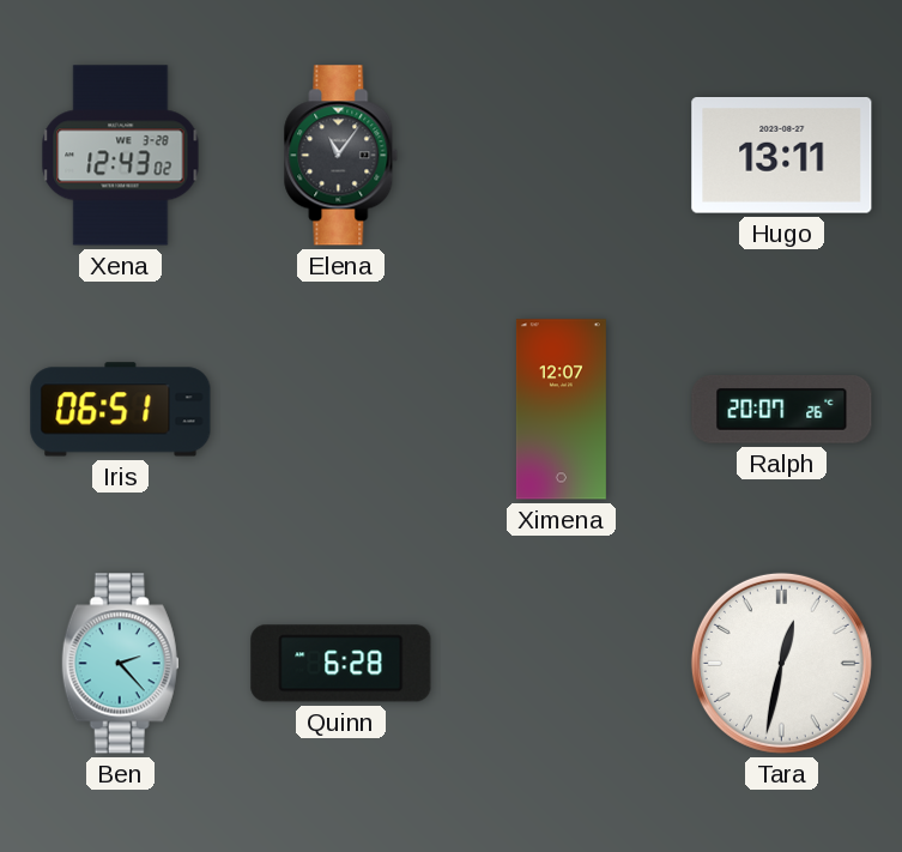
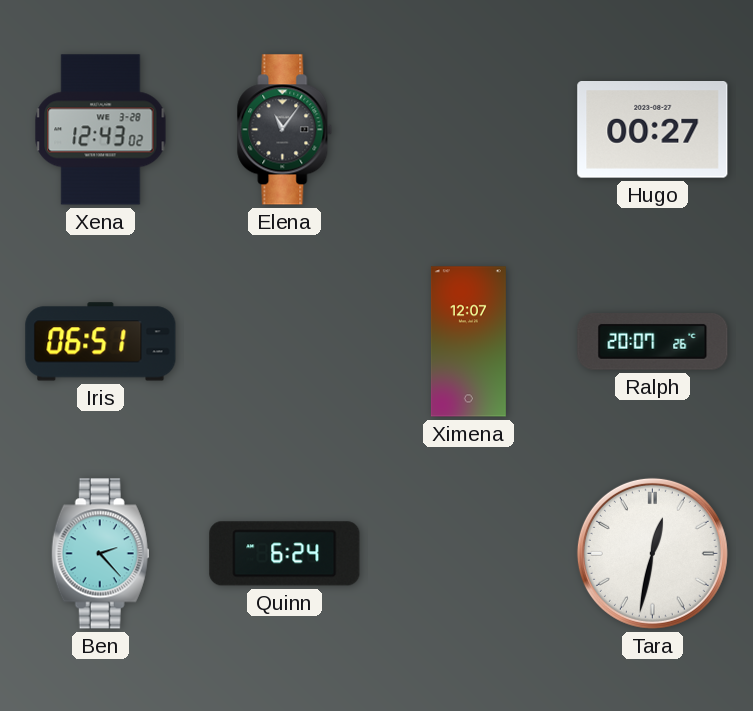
Hugo: 13:11 -> 00:27
Quinn: 6:28 -> 6:24
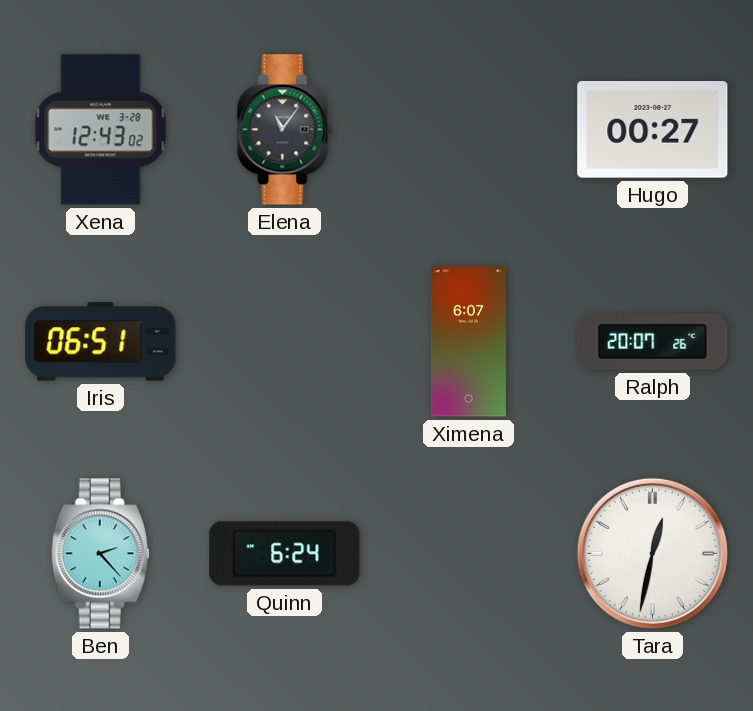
Ximena: 12:07 -> 6:07
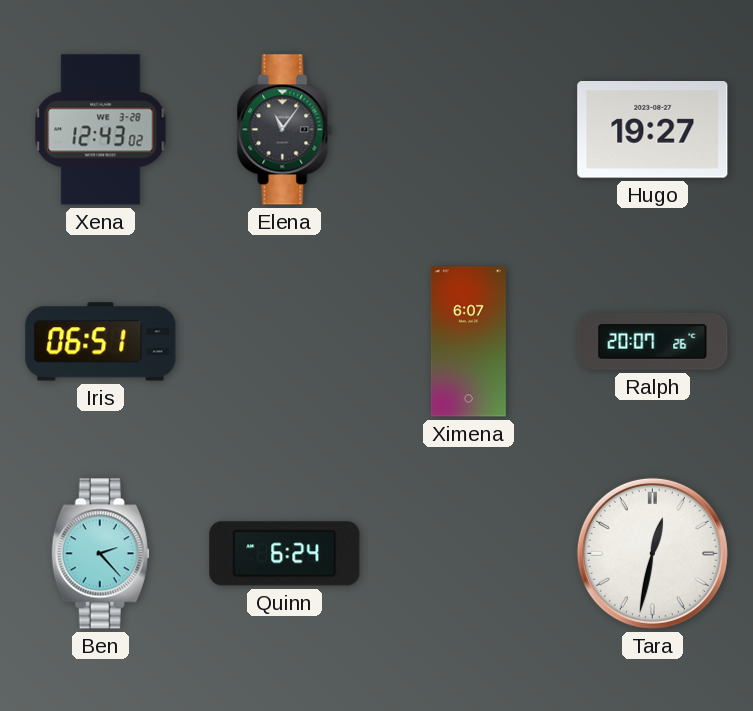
Hugo: 00:27 -> 19:27
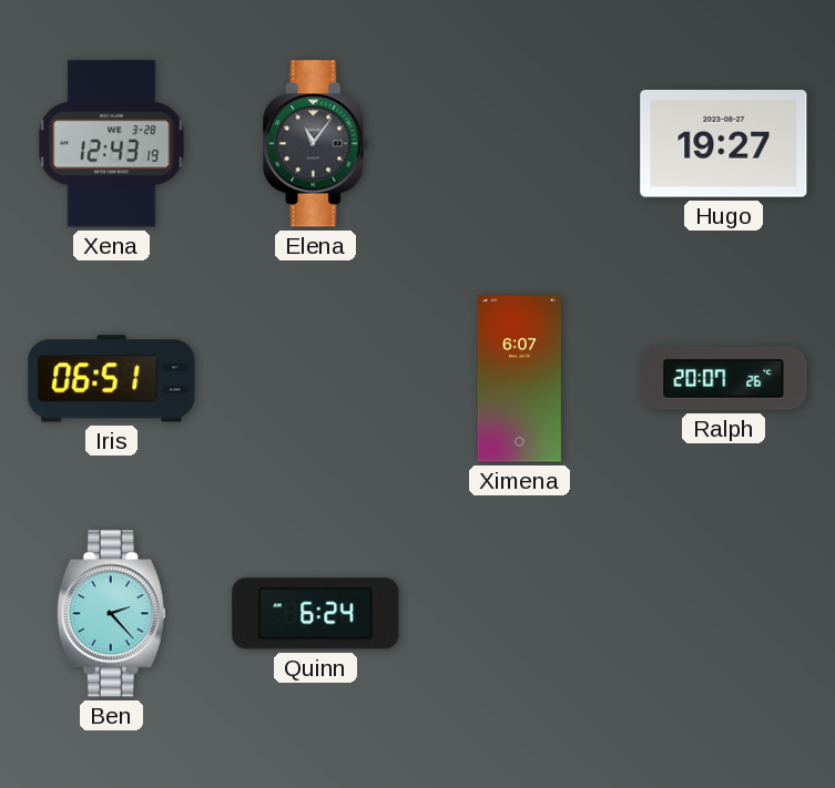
Xena: 12:43:02 -> 12:43:19
Tara: 12:32 -> none
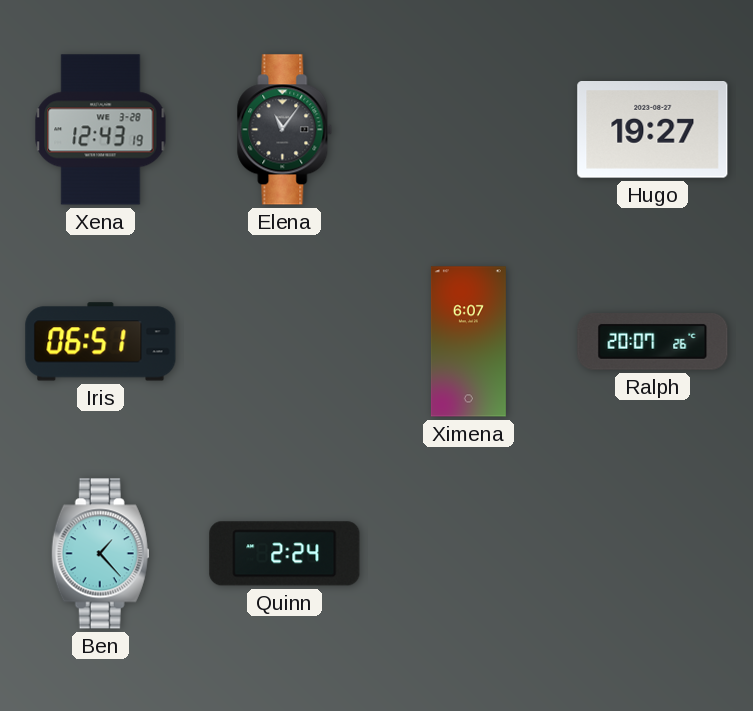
Ben: 2:23 -> 1:23
Quinn: 6:24 -> 2:24
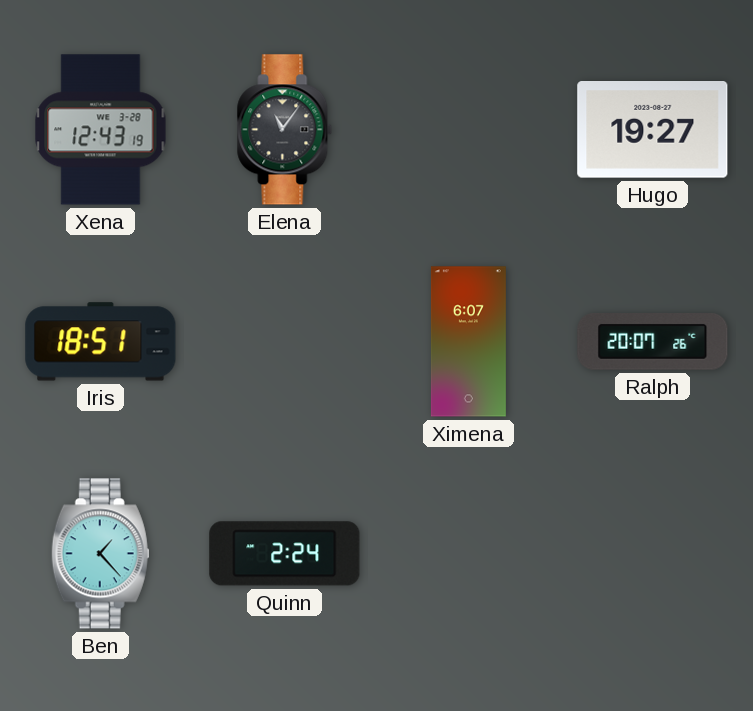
Iris: 06:51 -> 18:51
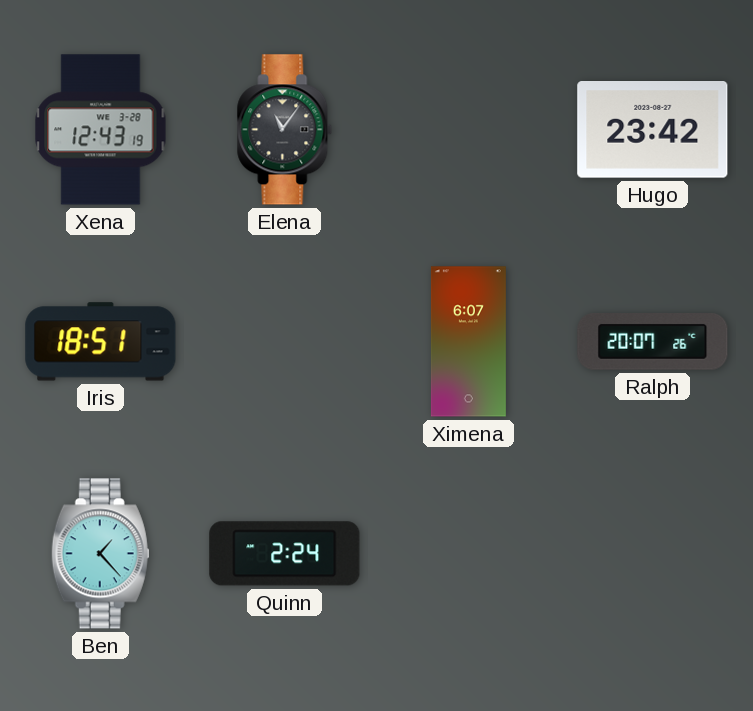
Hugo: 19:27 -> 23:42
